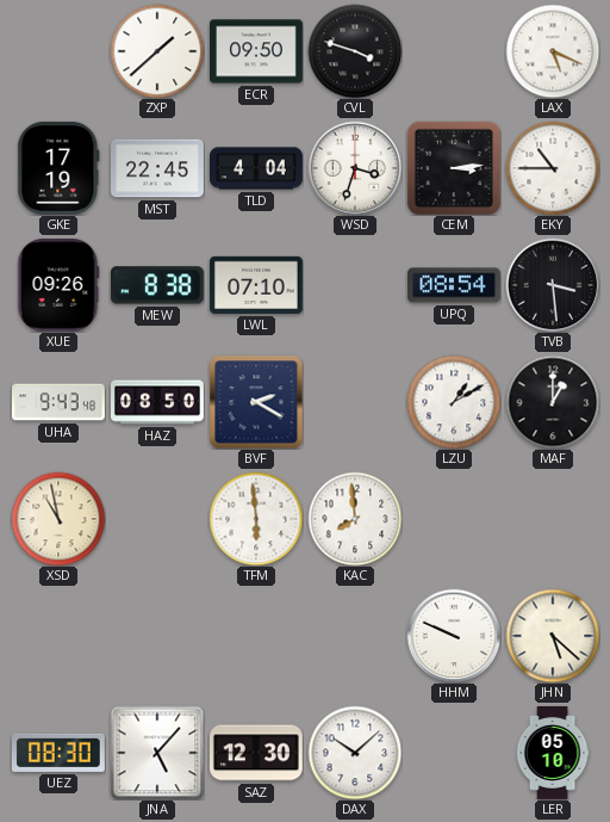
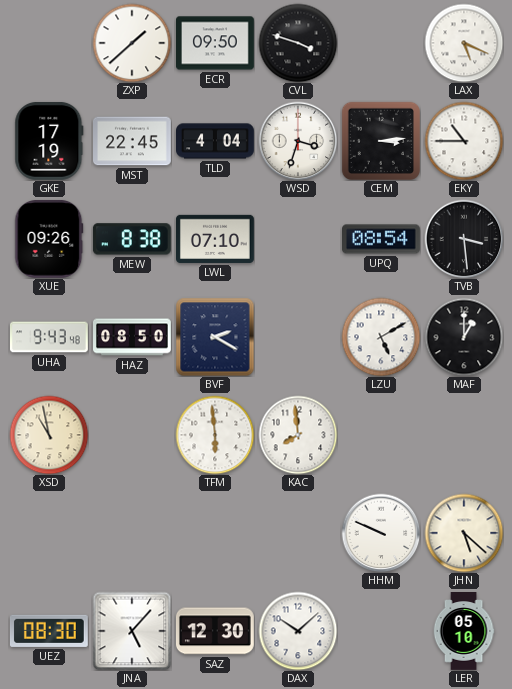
LZU: 1:10 -> 5:10
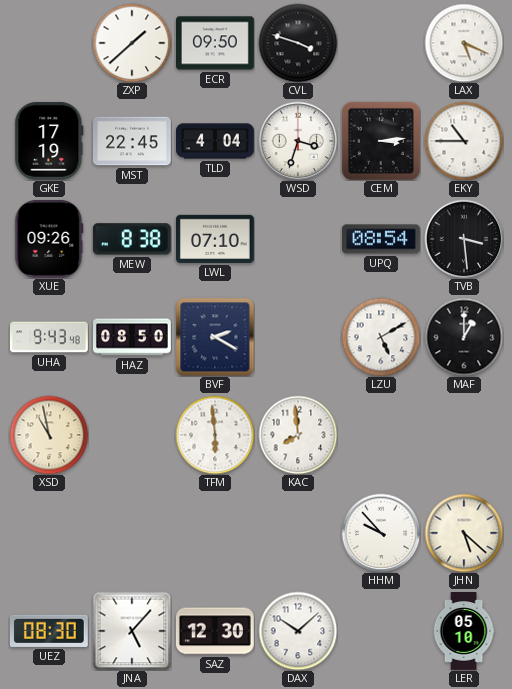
HHM: 9:49 -> 9:53
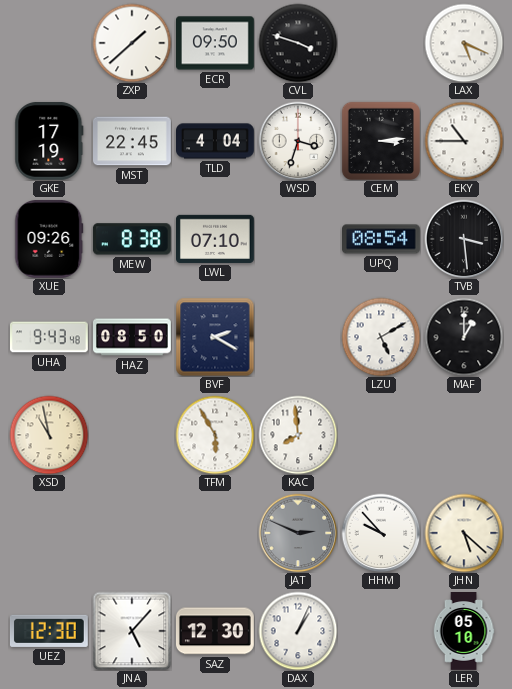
TFM: 5:59 -> 5:55
JAT: none -> 2:49
UEZ: 08:30 -> 12:30
DAX: 10:08 -> 1:04
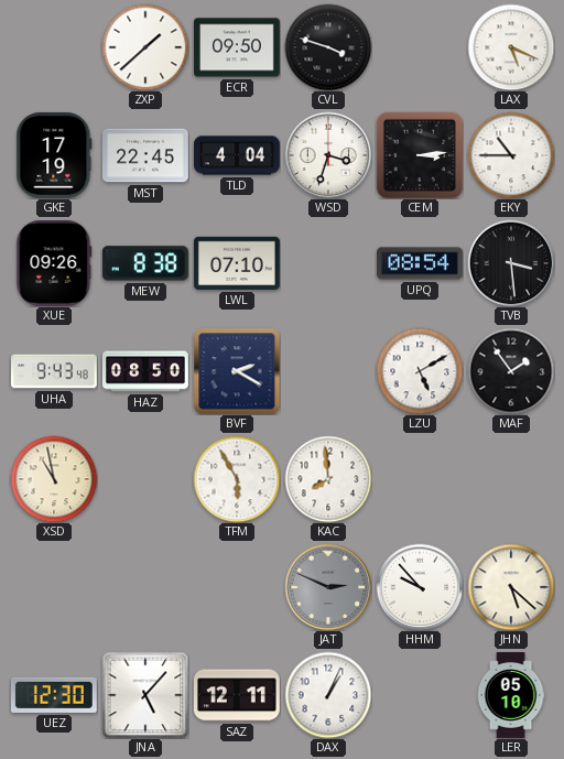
MAF: 1:00 -> 1:54
SAZ: 12:30 -> 12:11
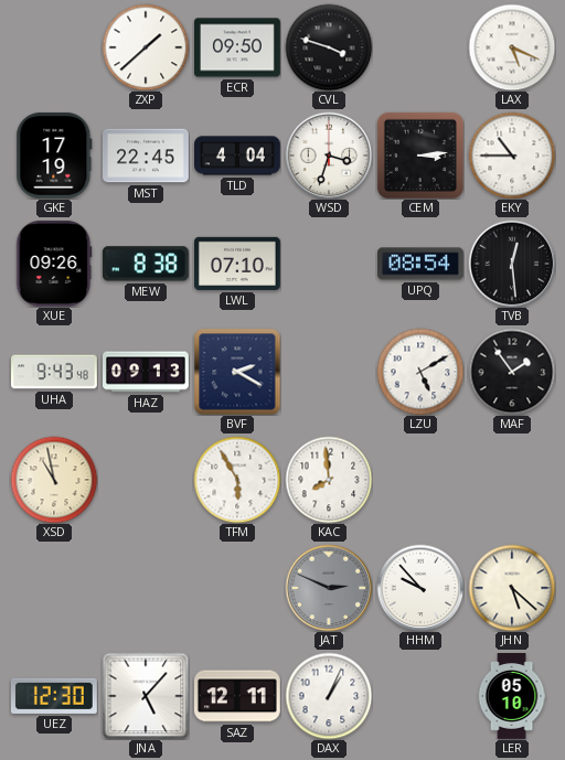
TVB: 3:29 -> 12:29
HAZ: 08:50 -> 09:13
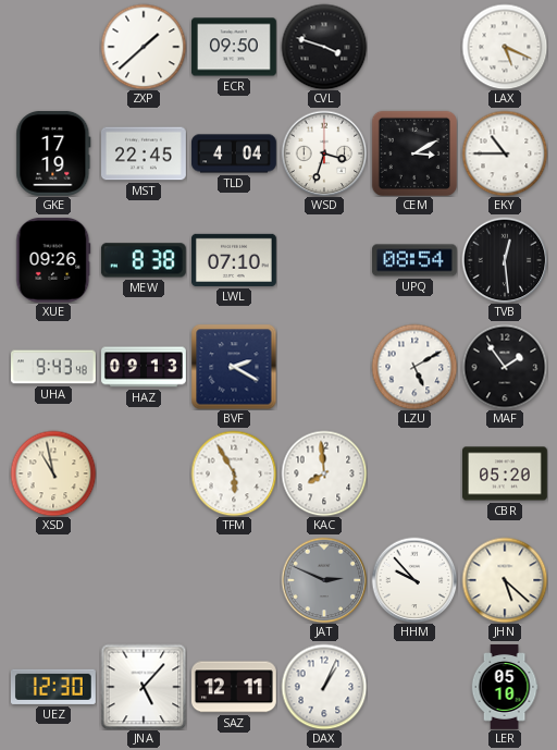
CEM: 3:14 -> 3:10
CBR: none -> 05:20
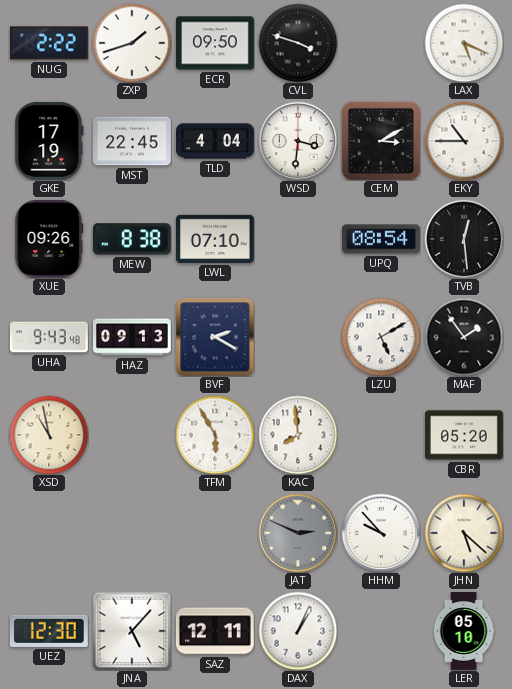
NUG: none -> 2:22
ZXP: 1:38 -> 1:42
WSD: 3:33 -> 3:31
